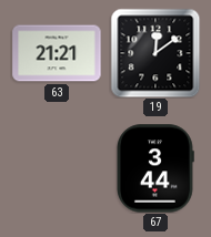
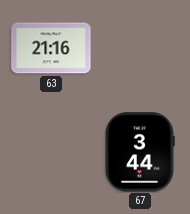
63: 21:21 -> 21:16
19: 12:09 -> none
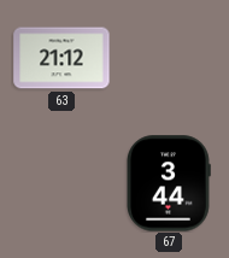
63: 21:16 -> 21:12
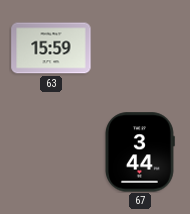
63: 21:12 -> 15:59
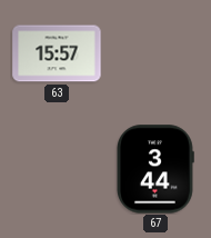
63: 15:59 -> 15:57
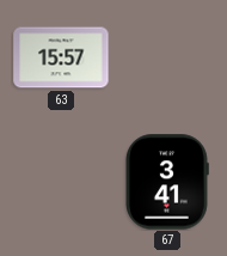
67: 3:44 -> 3:41
